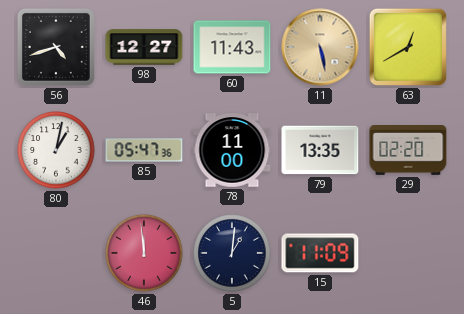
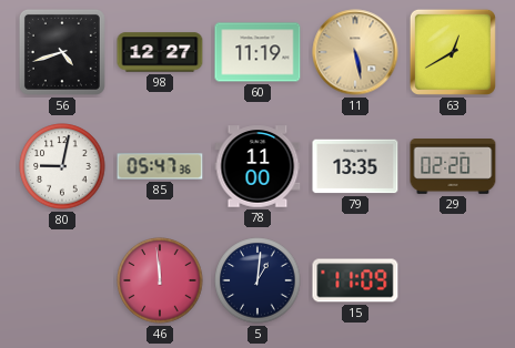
60: 11:43 -> 11:19
80: 1:02 -> 9:02
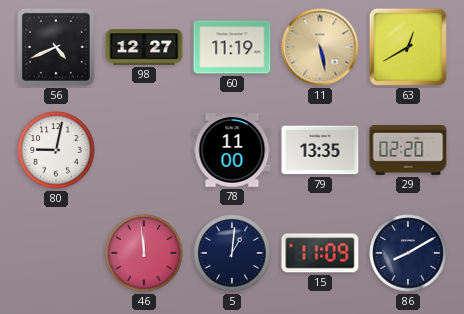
56: 4:42 -> 4:41
85: 05:47 -> none
86: none -> 8:10
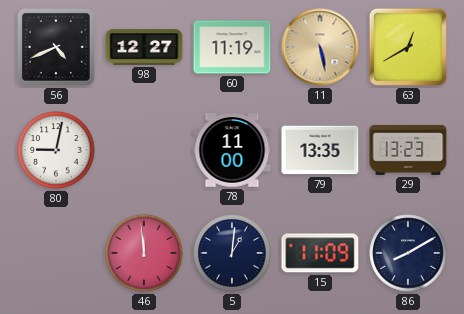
29: 02:20 -> 13:23
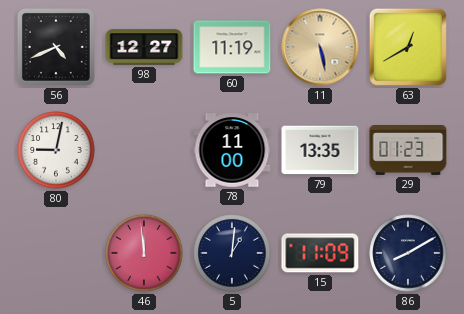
29: 13:23 -> 01:23
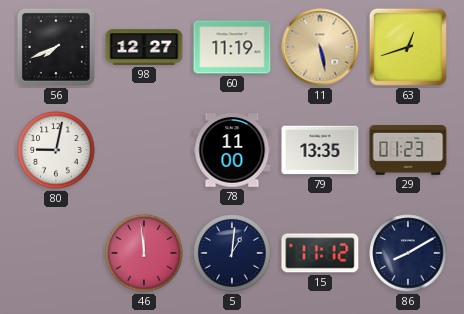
56: 4:41 -> 7:41
63: 12:40 -> 12:42
15: 11:09 -> 11:12
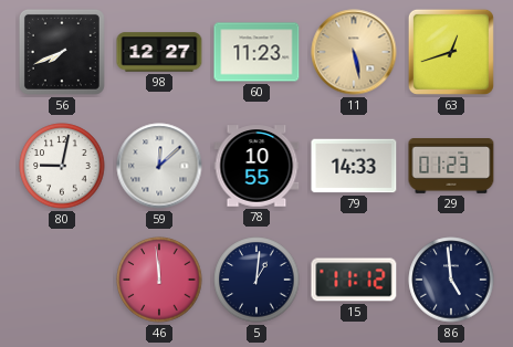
60: 11:19 -> 11:23
59: none -> 12:08
78: 11:00 -> 10:55
79: 13:35 -> 14:33
86: 8:10 -> 4:59
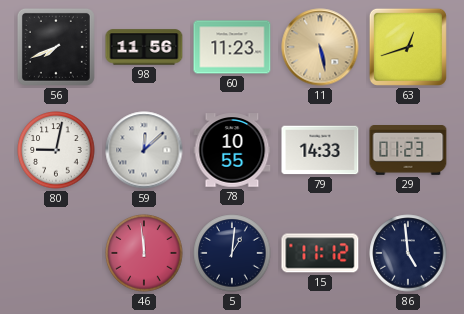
98: 12:27 -> 11:56
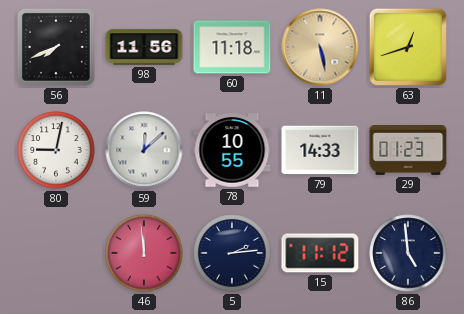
60: 11:23 -> 11:18
5: 1:01 -> 2:14
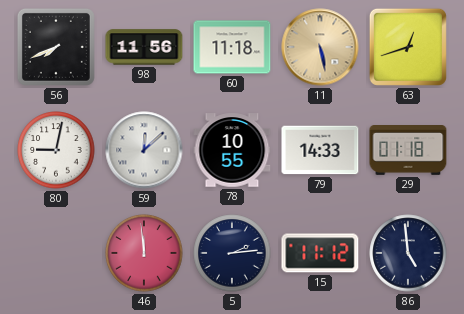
29: 01:23 -> 01:18
